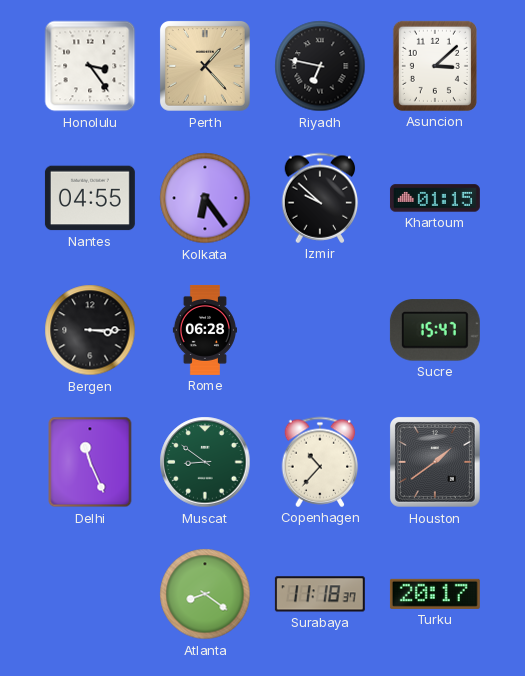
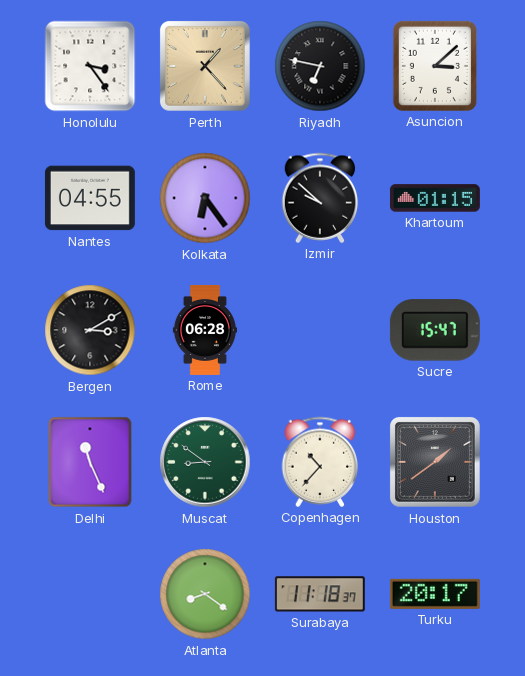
Bergen: 3:15 -> 3:10
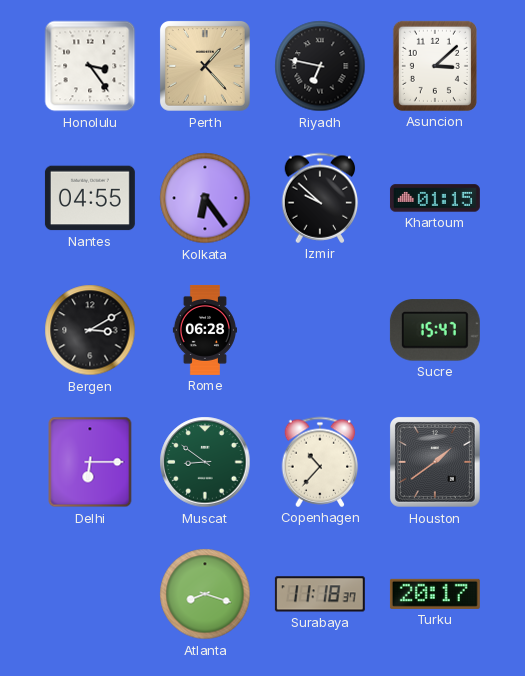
Delhi: 11:26 -> 6:15
Atlanta: 8:21 -> 8:18
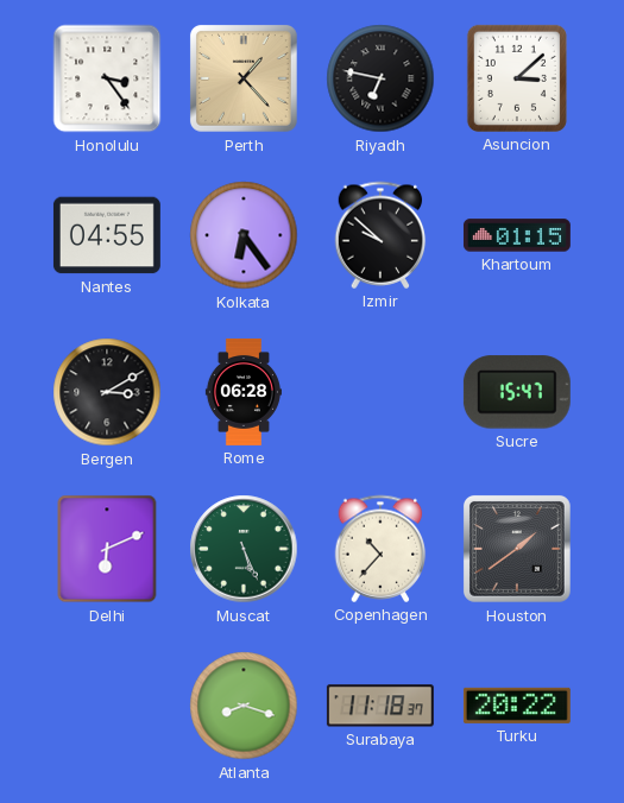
Delhi: 6:15 -> 6:11
Muscat: 8:51 -> 5:26
Turku: 20:17 -> 20:22
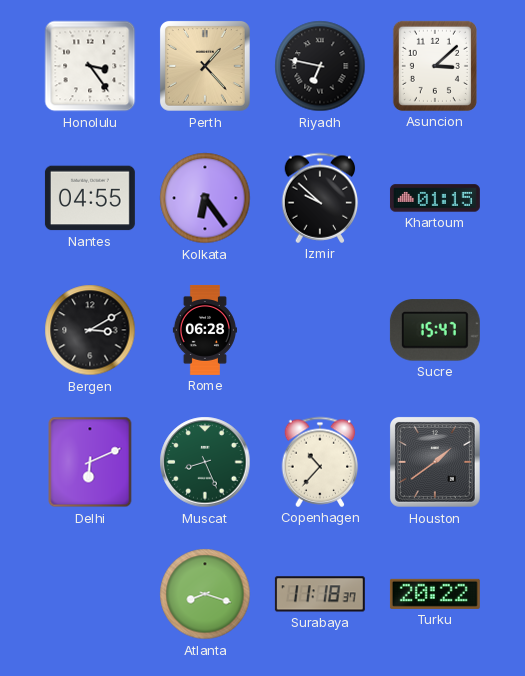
Muscat: 5:26 -> 8:26
